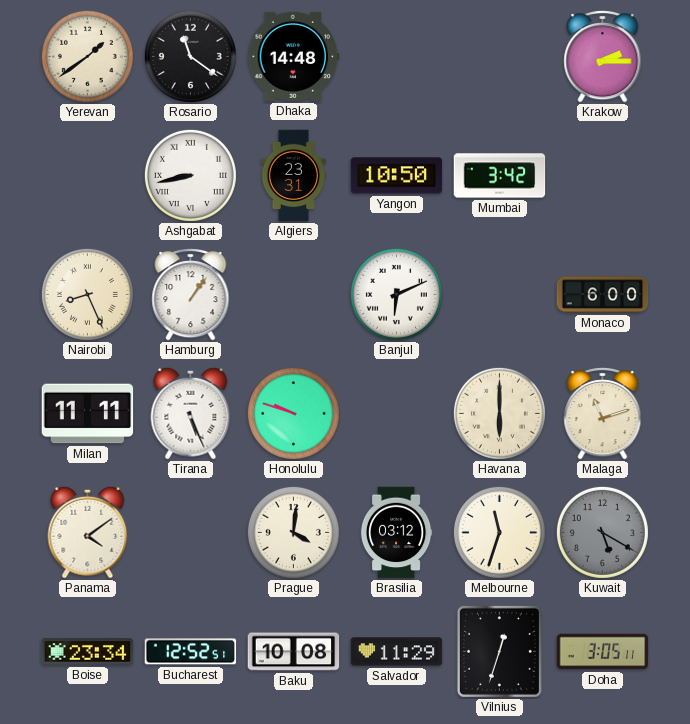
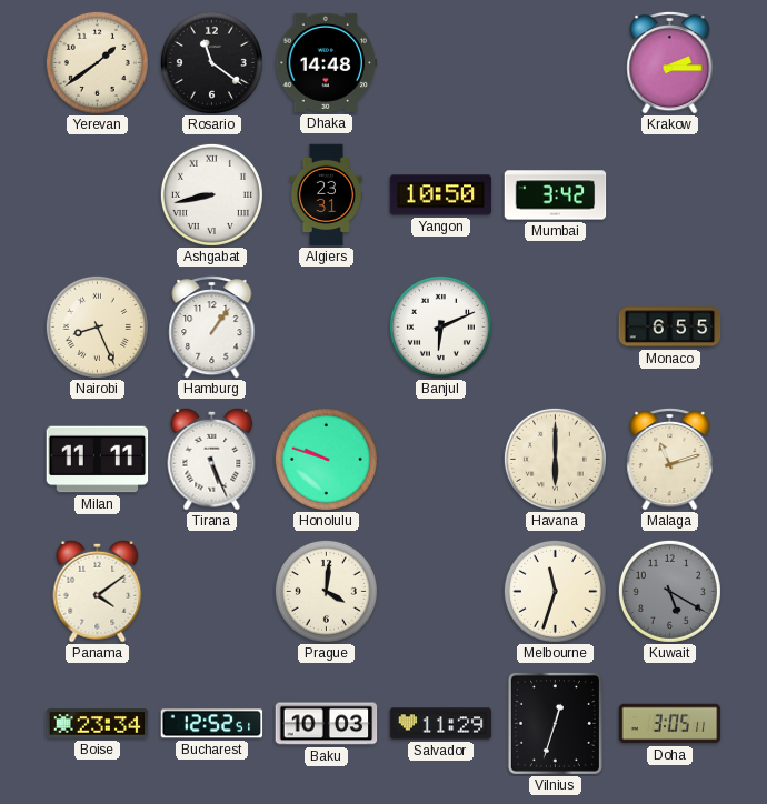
Monaco: 6:00 -> 6:55
Brasilia: 03:12 -> none
Baku: 10:08 -> 10:03
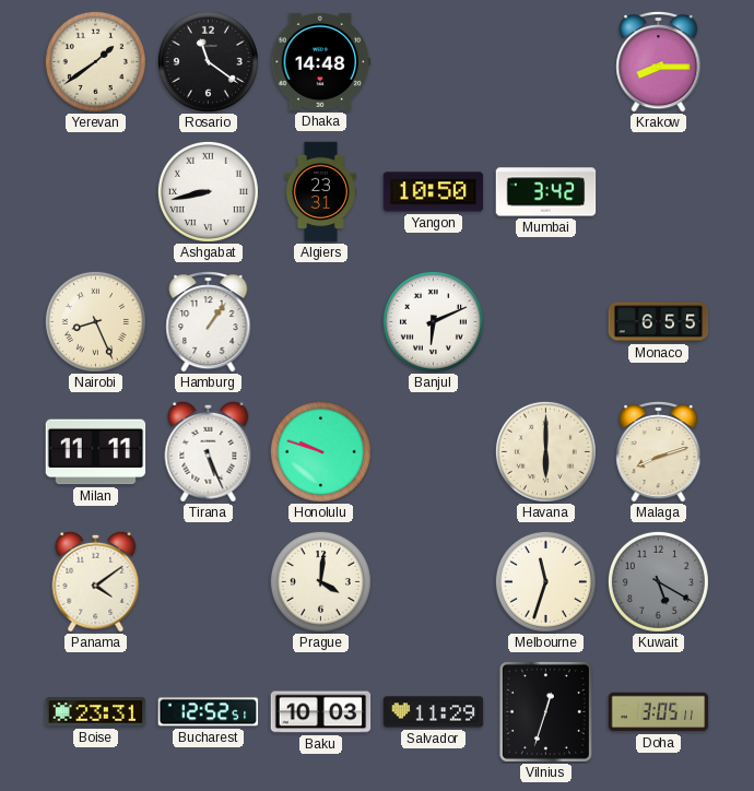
Krakow: 2:15 -> 8:15
Malaga: 11:12 -> 8:12
Boise: 23:34 -> 23:31
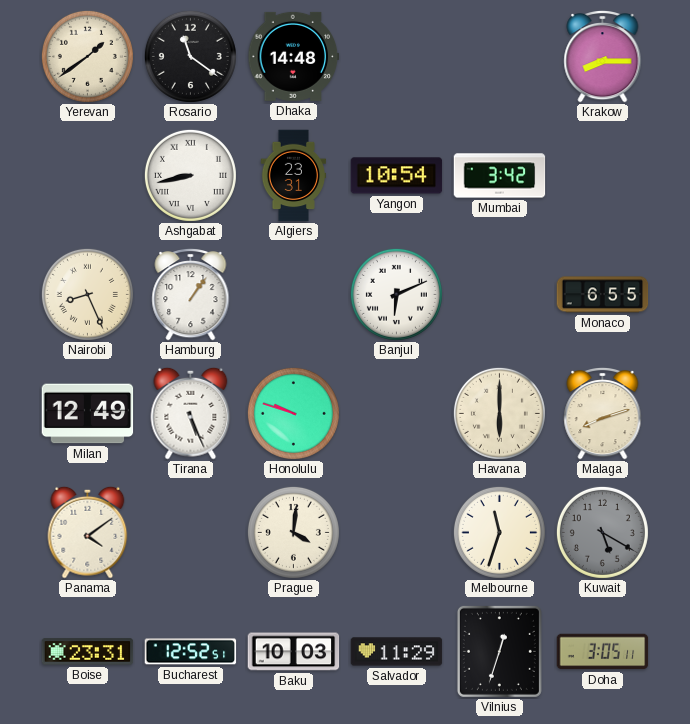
Yangon: 10:50 -> 10:54
Milan: 11:11 -> 12:49
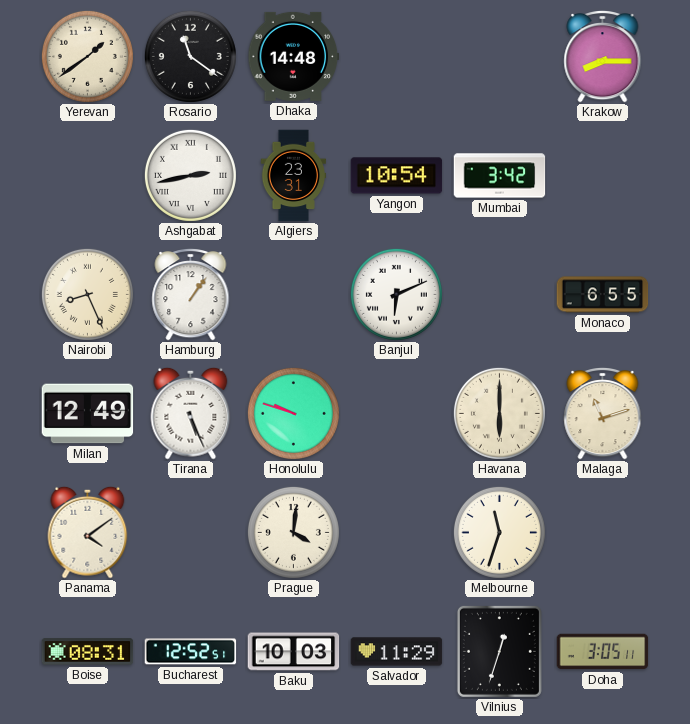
Ashgabat: 8:43 -> 2:43
Malaga: 8:12 -> 11:12
Kuwait: 5:20 -> none
Boise: 23:31 -> 08:31
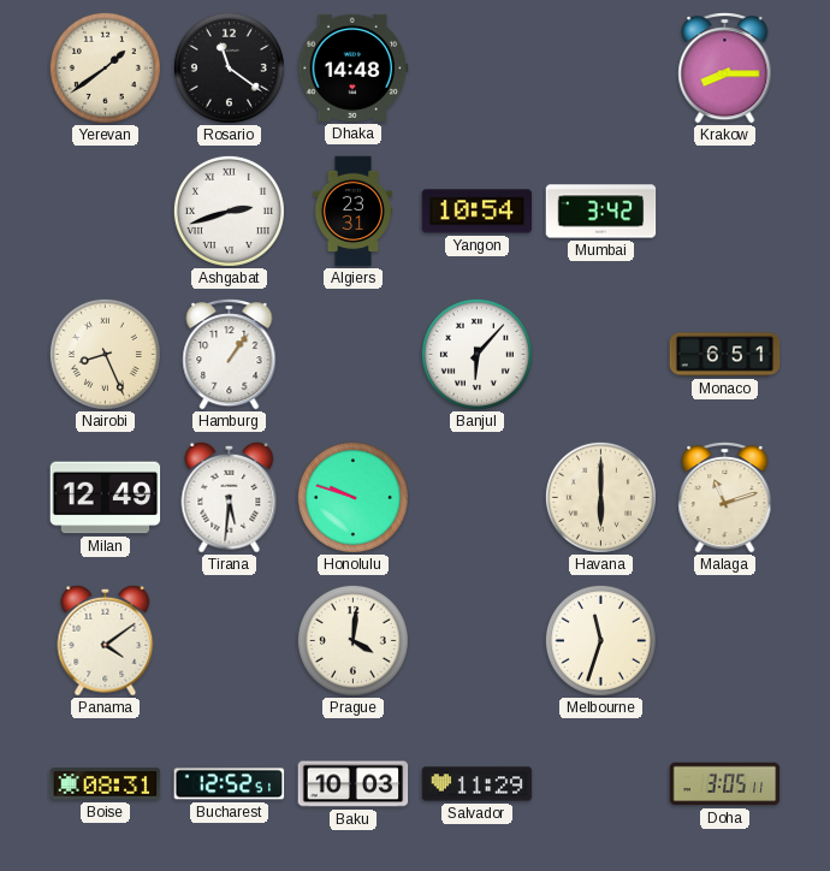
Ashgabat: 2:43 -> 2:42
Banjul: 6:11 -> 6:07
Monaco: 6:55 -> 6:51
Tirana: 5:26 -> 5:31
Vilnius: 12:33 -> none
